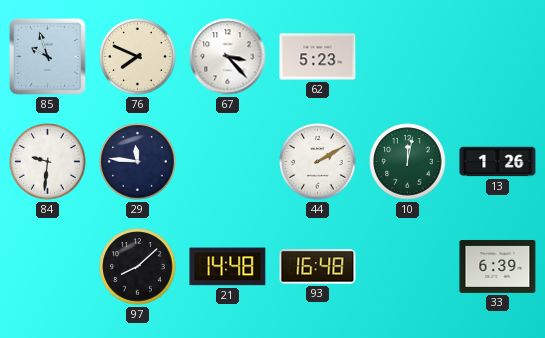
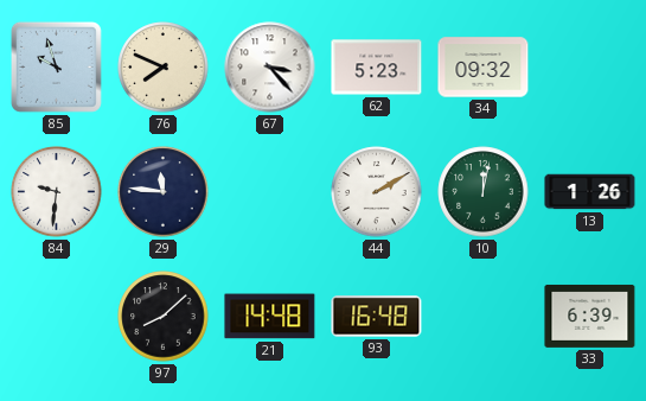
34: none -> 09:32
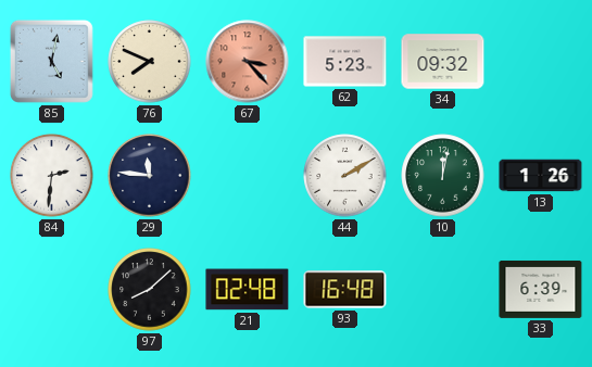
85: 9:57 -> 5:02
67 dial: white -> salmon
84: 9:31 -> 2:31
21: 14:48 -> 02:48
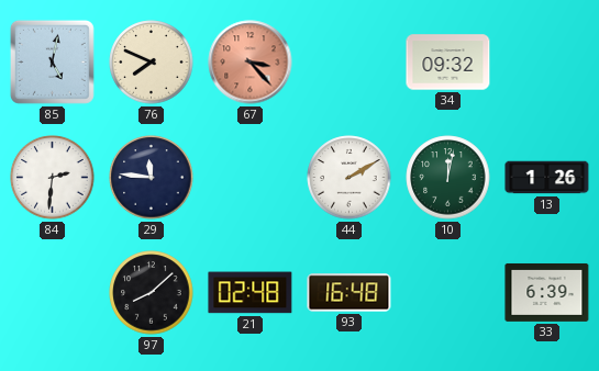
62: 5:23 -> none
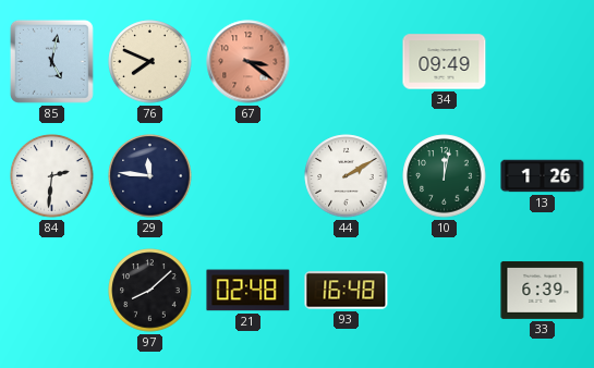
67: 3:23 -> 3:21
34: 09:32 -> 09:49
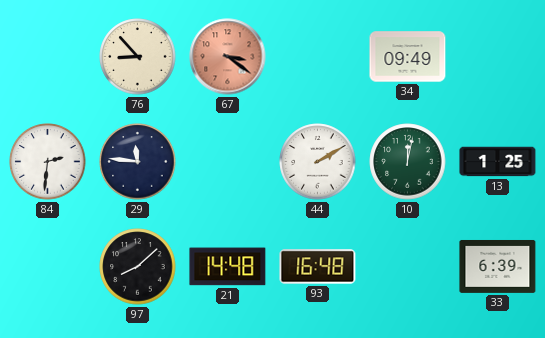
85: 5:02 -> none
76: 7:49 -> 8:53
13: 1:26 -> 1:25
21: 02:48 -> 14:48
